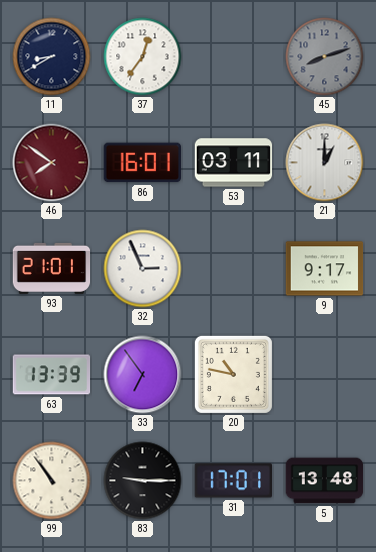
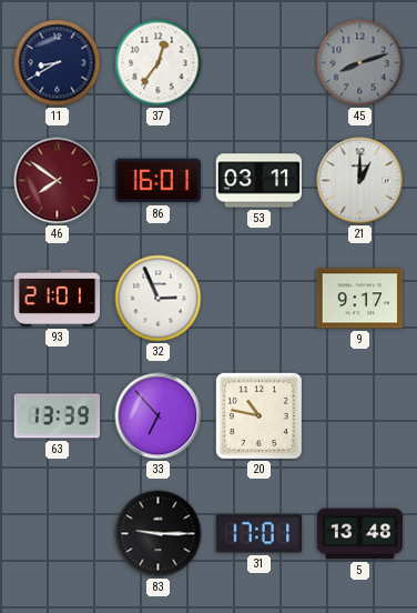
33: 6:54 -> 6:53
99: 10:54 -> none
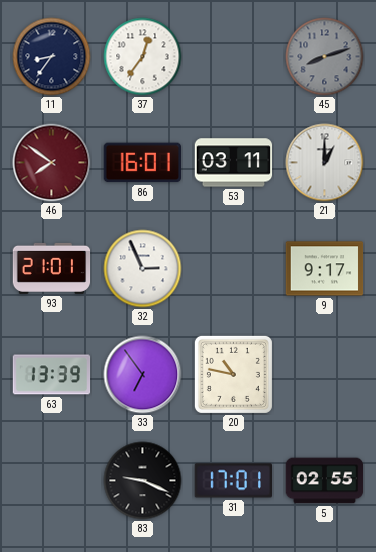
11: 8:40 -> 8:36
33: 6:53 -> 6:54
83: 9:15 -> 9:19
5: 13:48 -> 02:55
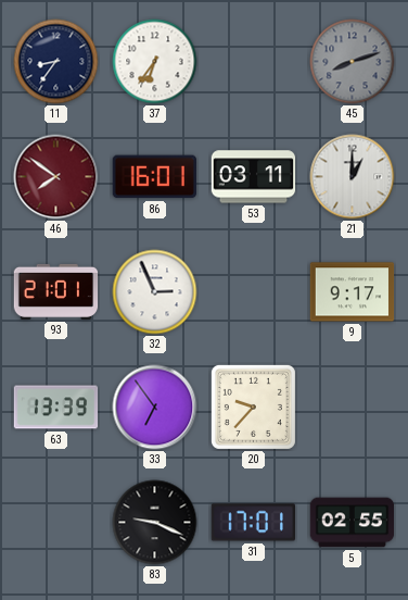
37: 12:36 -> 6:36
20: 10:47 -> 9:37
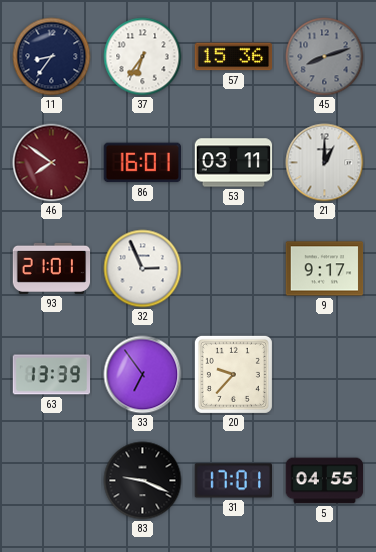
57: none -> 15:36
5: 02:55 -> 04:55
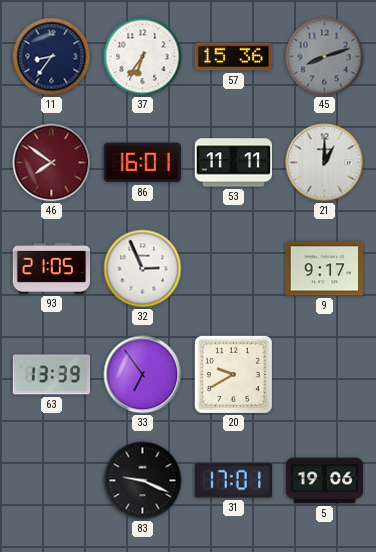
53: 03:11 -> 11:11
93: 21:01 -> 21:05
20: 9:37 -> 9:40
5: 04:55 -> 19:06
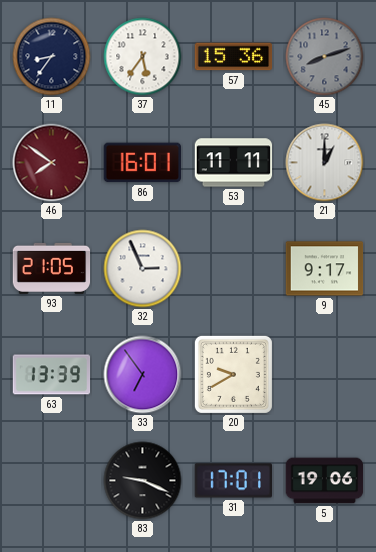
37: 6:36 -> 5:36
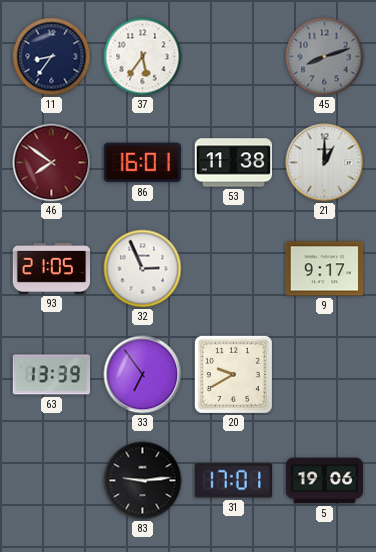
57: 15:36 -> none
53: 11:11 -> 11:38
83: 9:19 -> 9:14
